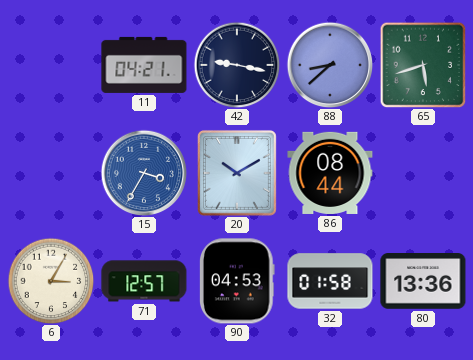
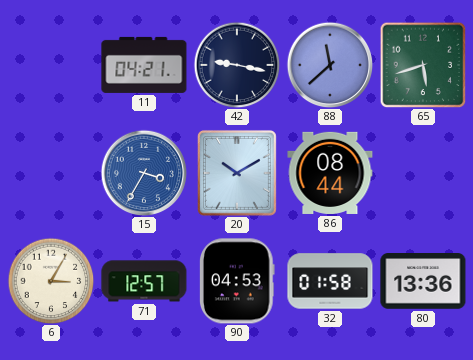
88: 8:38 -> 11:38
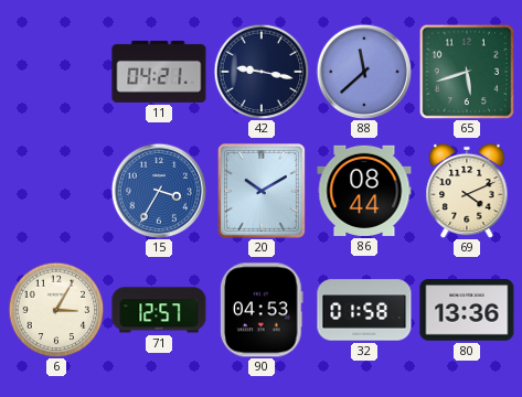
69: none -> 4:11
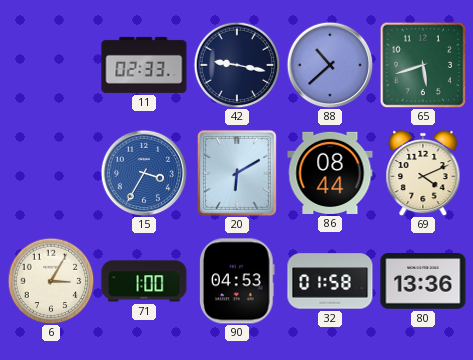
11: 04:21 -> 02:33
88: 11:38 -> 10:38
20: 10:10 -> 6:10
71: 12:57 -> 1:00
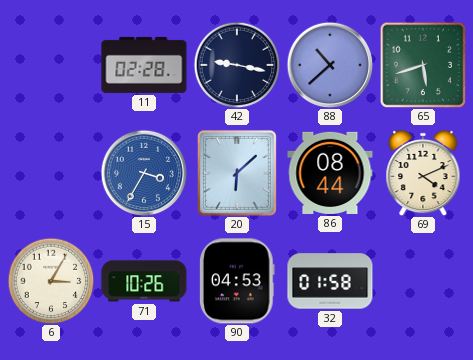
11: 02:33 -> 02:28
20: 6:10 -> 6:08
71: 1:00 -> 10:26
80: 13:36 -> none
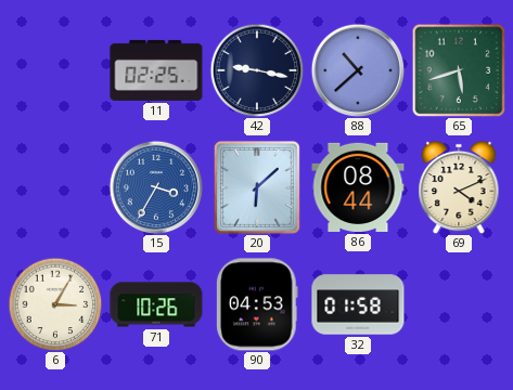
11: 02:28 -> 02:25
